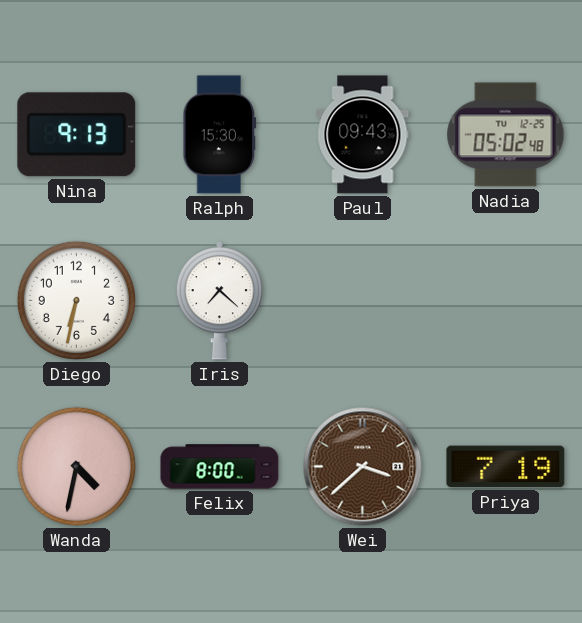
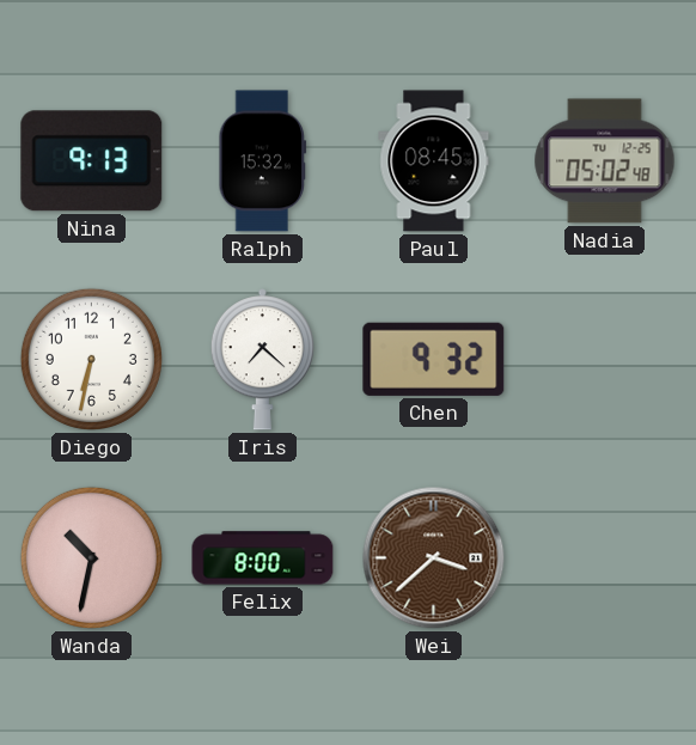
Ralph: 15:30 -> 15:32
Paul: 09:43 -> 08:45
Chen: none -> 9:32
Wanda: 4:32 -> 10:32
Priya: 7:19 -> none
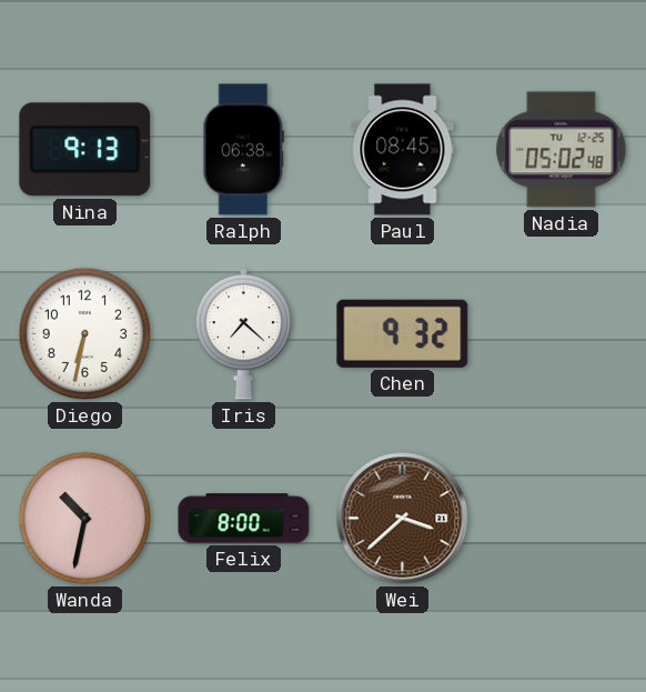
Ralph: 15:32 -> 06:38
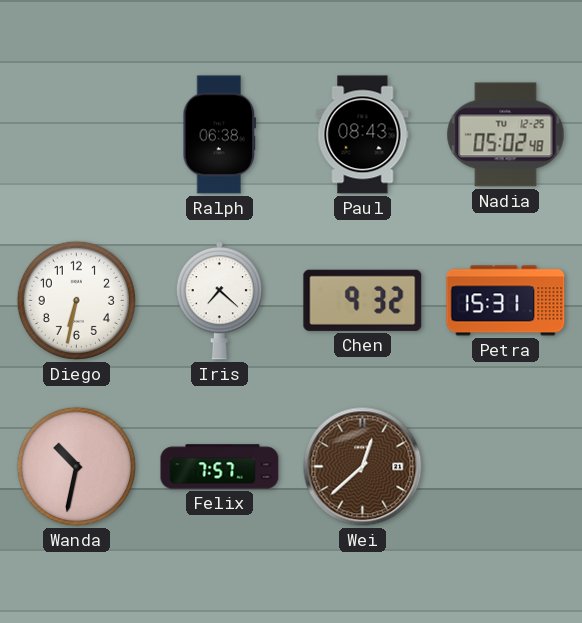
Nina: 9:13 -> none
Paul: 08:45 -> 08:43
Petra: none -> 15:31
Felix: 8:00 -> 7:57
Wei: 3:38 -> 12:38
